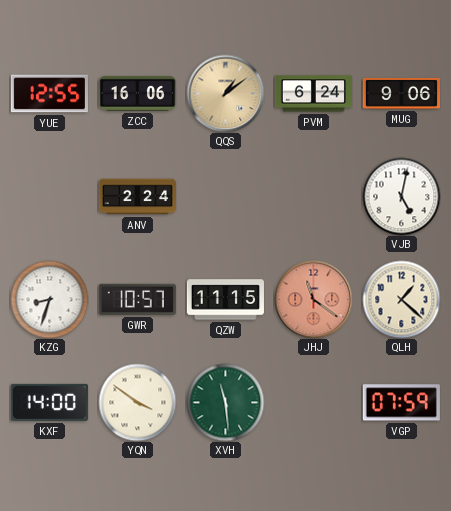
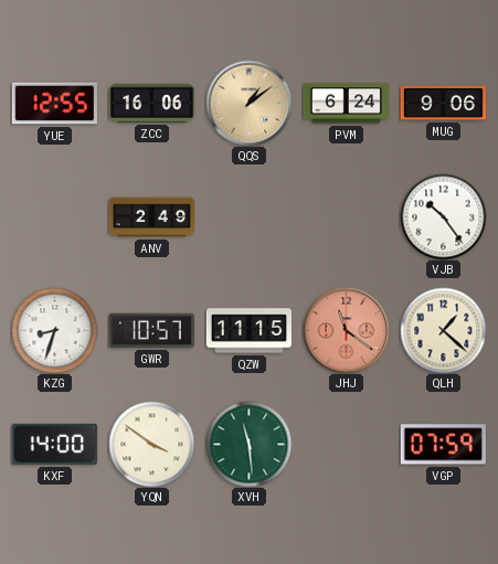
ANV: 2:24 -> 2:49
VJB: 5:02 -> 10:24
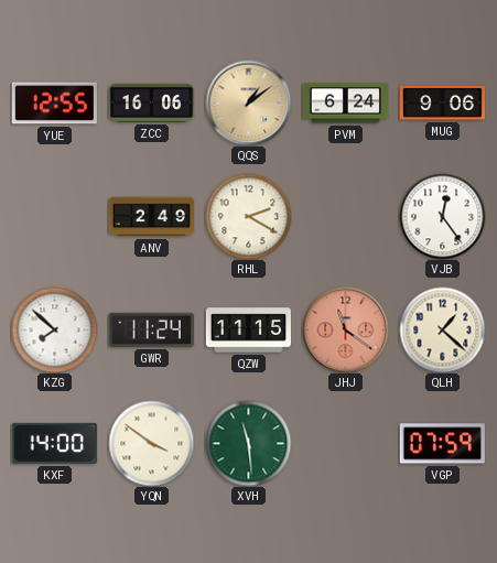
RHL: none -> 2:20
VJB: 10:24 -> 12:24
KZG: 8:33 -> 7:52
GWR: 10:57 -> 11:24
